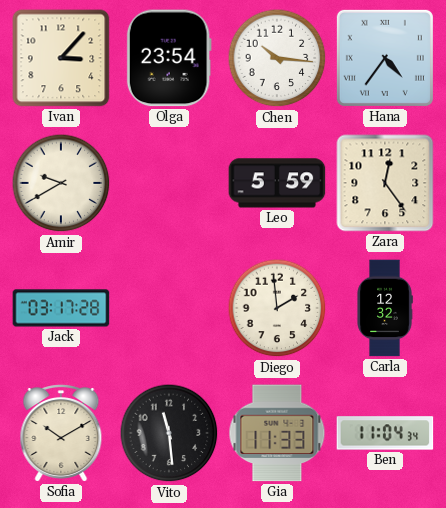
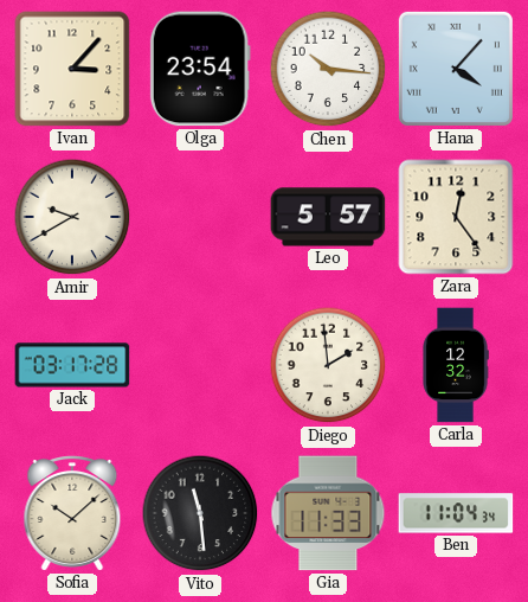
Hana: 4:36 -> 4:07
Leo: 5:59 -> 5:57
Sofia: 10:10 -> 10:08
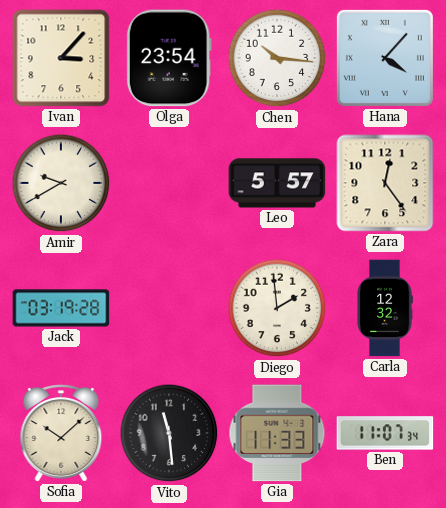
Jack: 03:17 -> 03:19
Ben: 11:04 -> 11:07
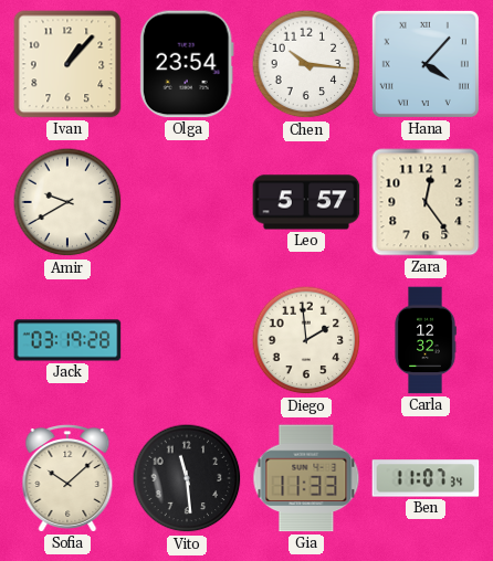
Ivan: 3:07 -> 1:07
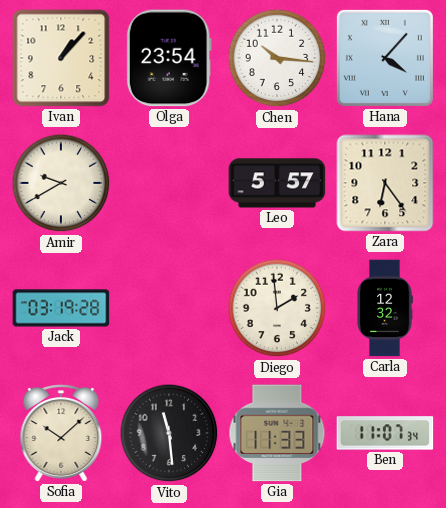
Zara: 12:24 -> 6:24
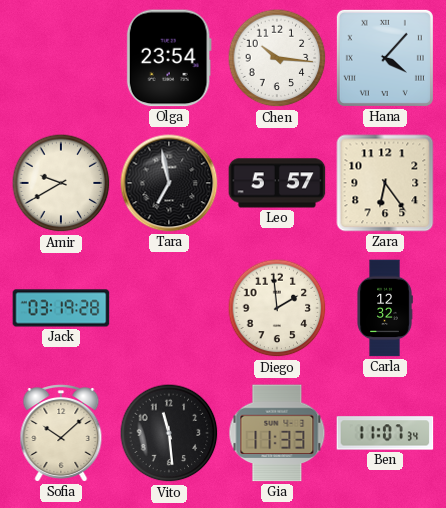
Ivan: 1:07 -> none
Tara: none -> 6:58
